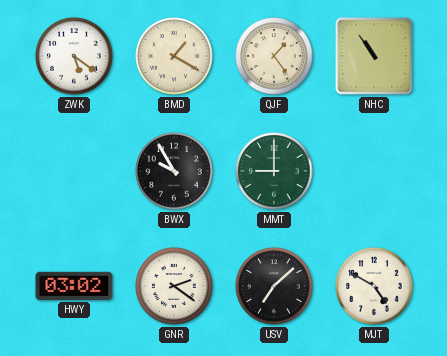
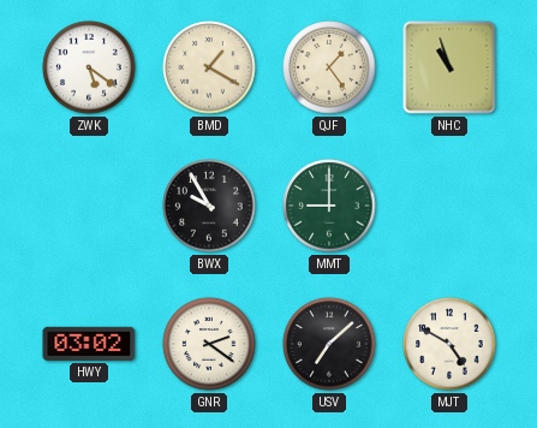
NHC: 10:54 -> 10:57
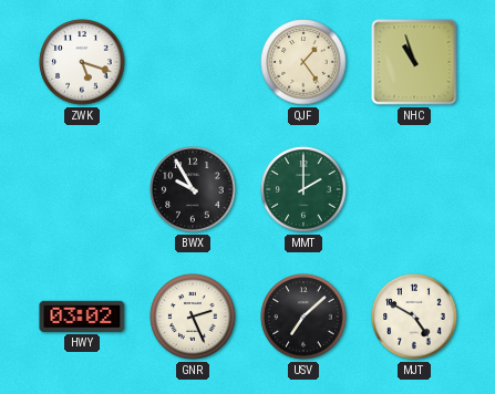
ZWK: 5:21 -> 5:18
BMD: 1:20 -> none
MMT: 9:00 -> 2:00
GNR: 2:21 -> 2:26
